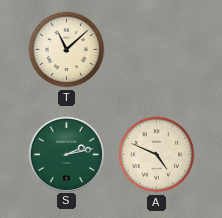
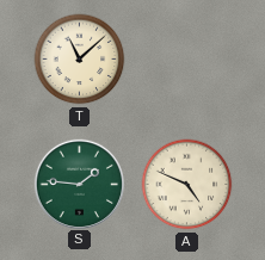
S: 2:13 -> 1:46
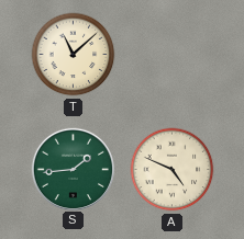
S: 1:46 -> 1:44
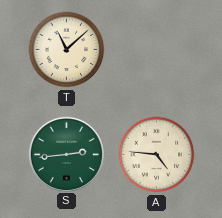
S: 1:44 -> 2:44
A: 4:49 -> 4:46
